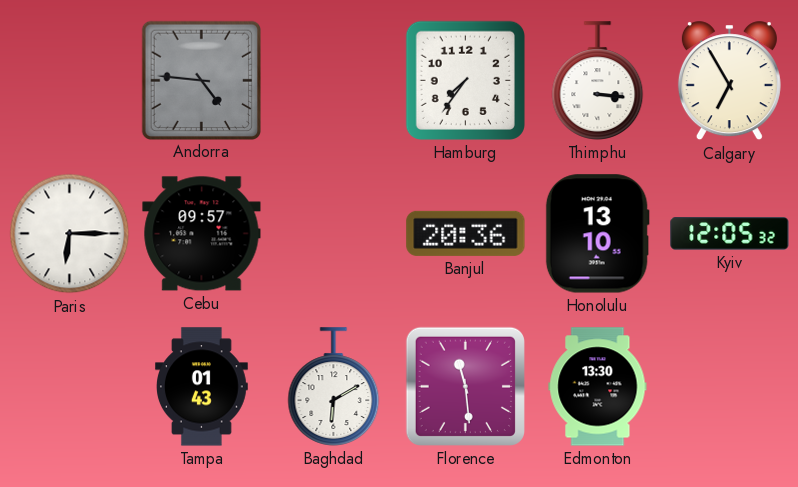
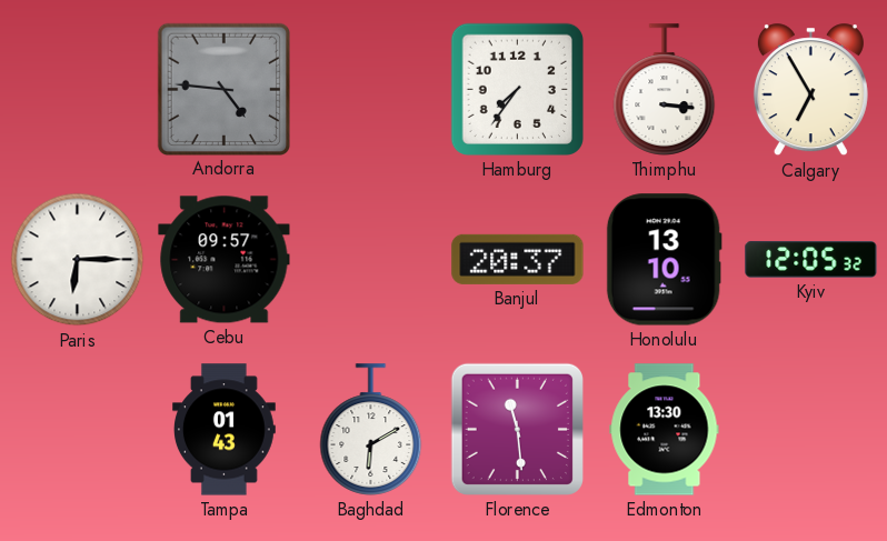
Banjul: 20:36 -> 20:37
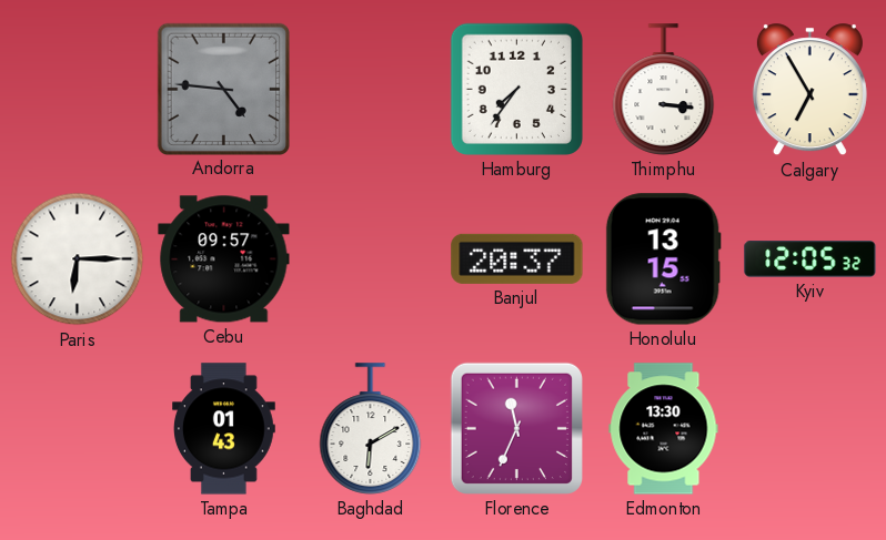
Honolulu: 13:10 -> 13:15
Florence: 11:29 -> 11:34
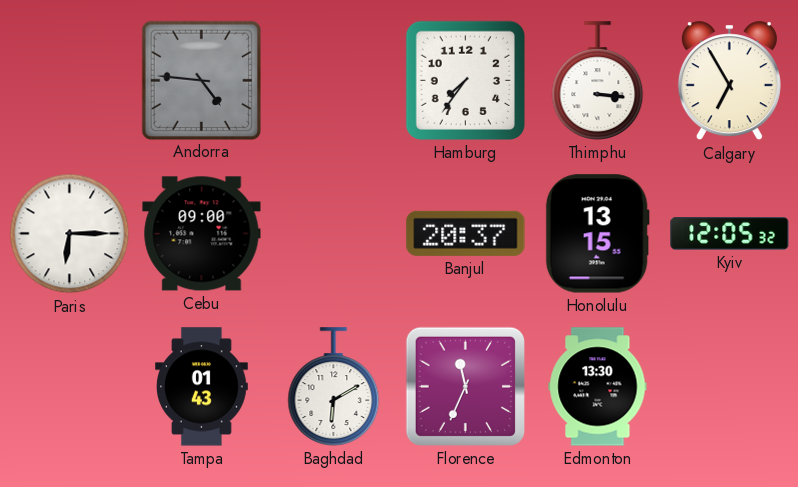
Cebu: 09:57 -> 09:00
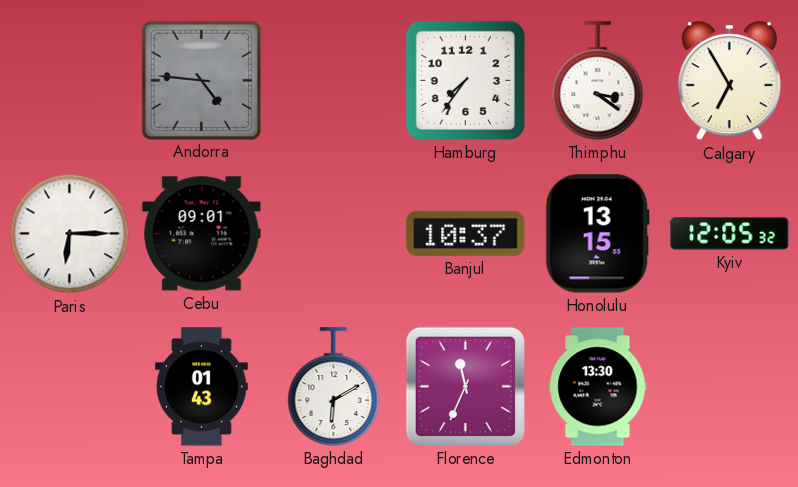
Thimphu: 3:16 -> 3:21
Cebu: 09:00 -> 09:01
Banjul: 20:37 -> 10:37
